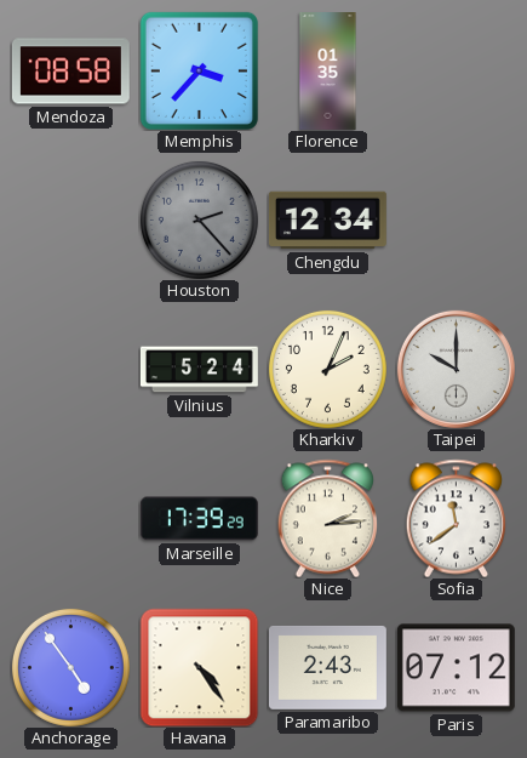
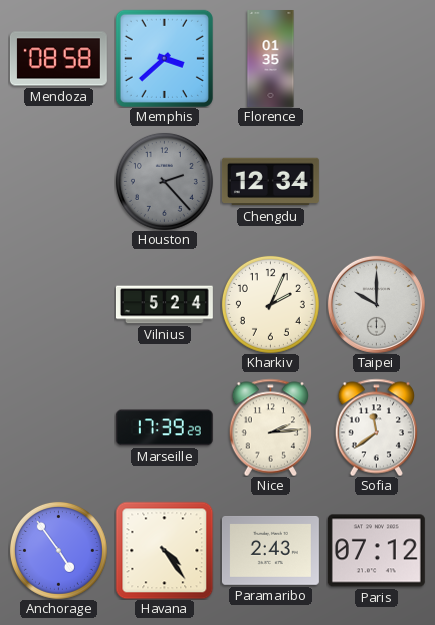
Memphis: 3:37 -> 3:38
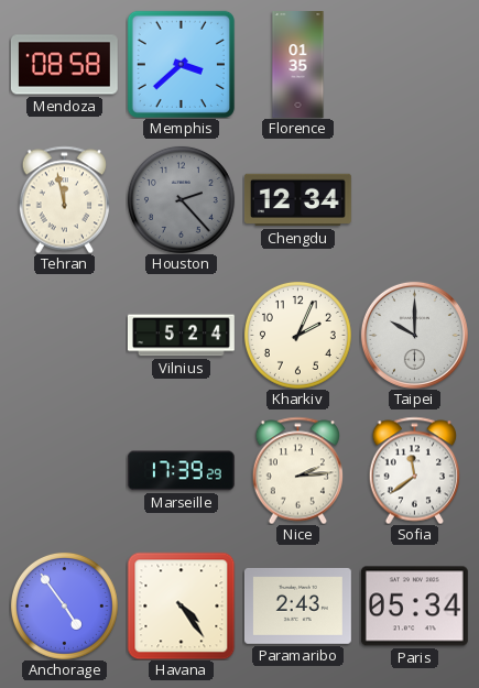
Tehran: none -> 11:58
Paris: 07:12 -> 05:34
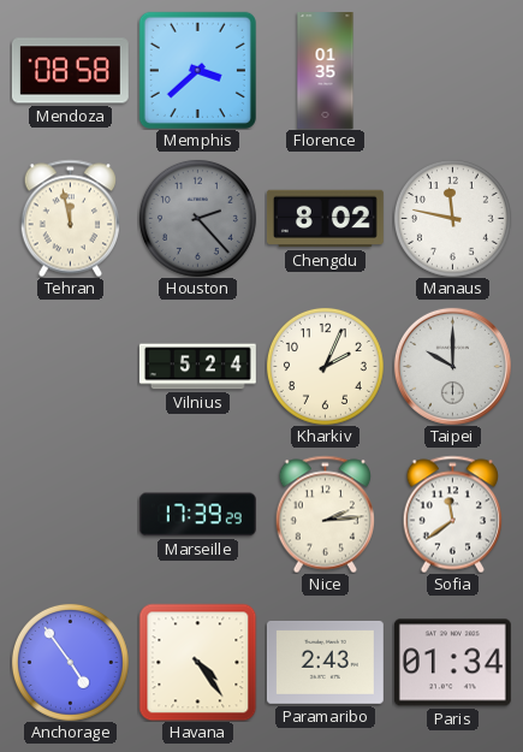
Chengdu: 12:34 -> 8:02
Manaus: none -> 11:47
Paris: 05:34 -> 01:34
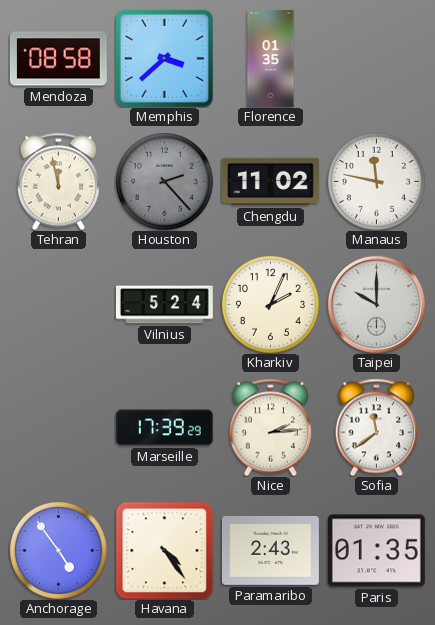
Chengdu: 8:02 -> 11:02
Paris: 01:34 -> 01:35
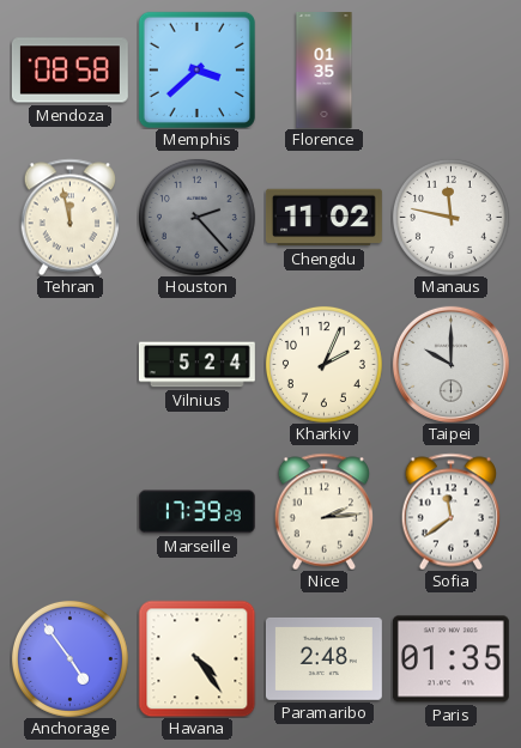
Paramaribo: 2:43 -> 2:48
